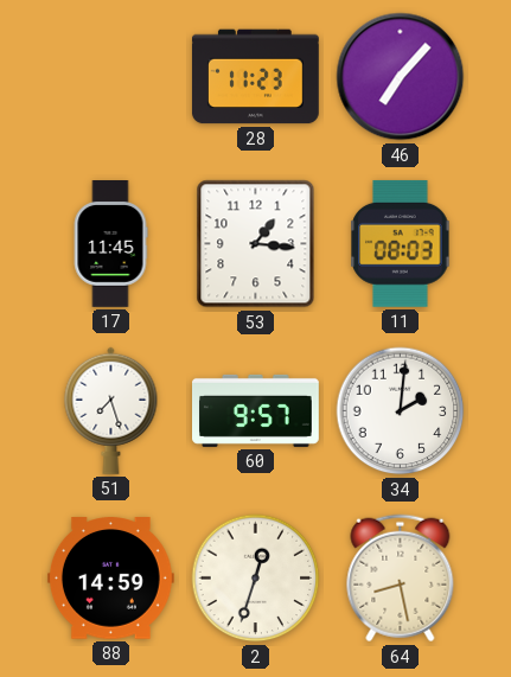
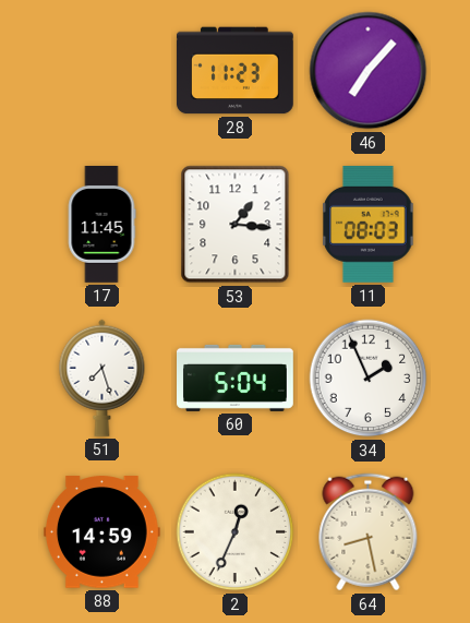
60: 9:57 -> 5:04
34: 2:01 -> 1:56
2: 12:33 -> 12:34
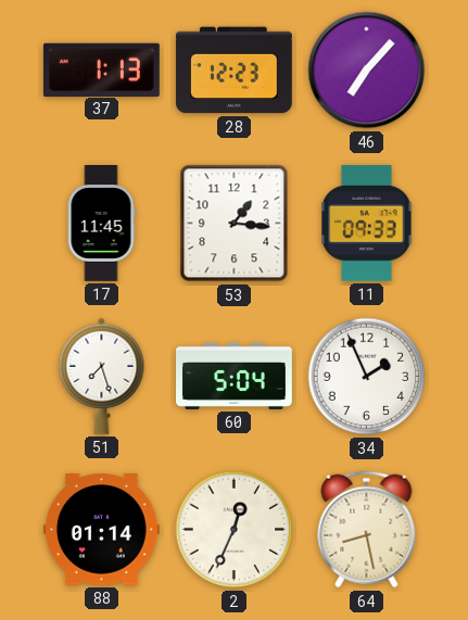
37: none -> 1:13
28: 11:23 -> 12:23
11: 08:03 -> 09:33
88: 14:59 -> 01:14
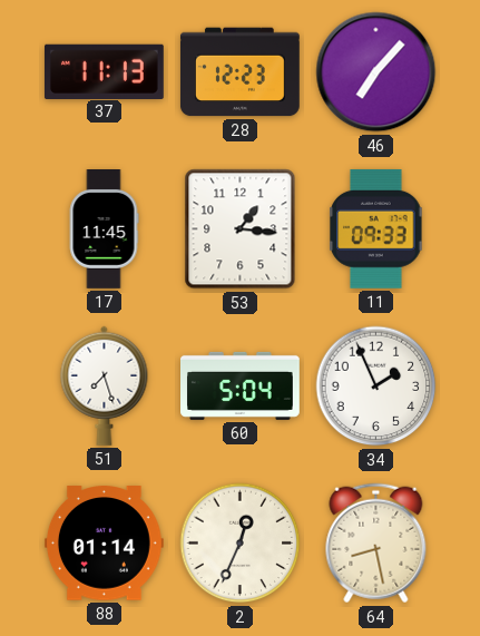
37: 1:13 -> 11:13
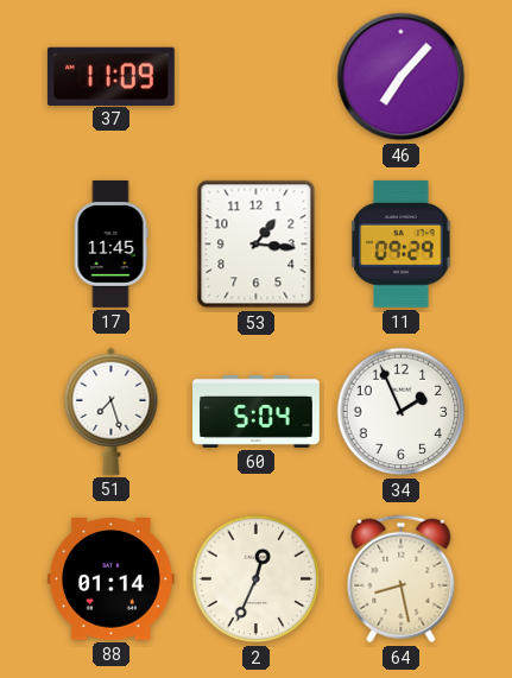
37: 11:13 -> 11:09
28: 12:23 -> none
11: 09:33 -> 09:29
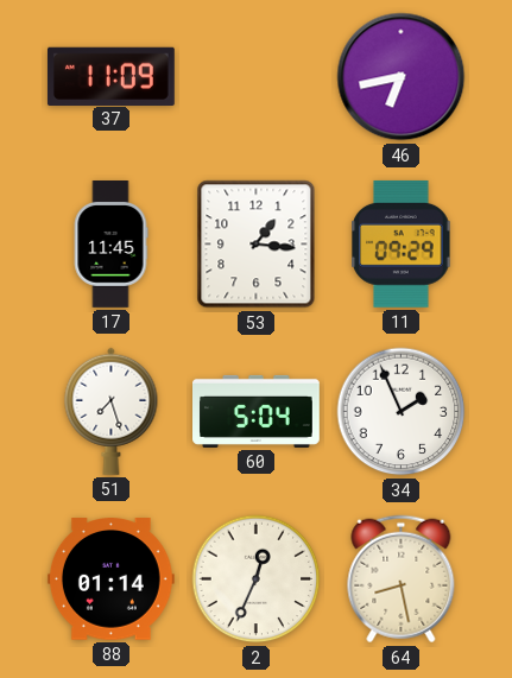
46: 7:07 -> 6:43
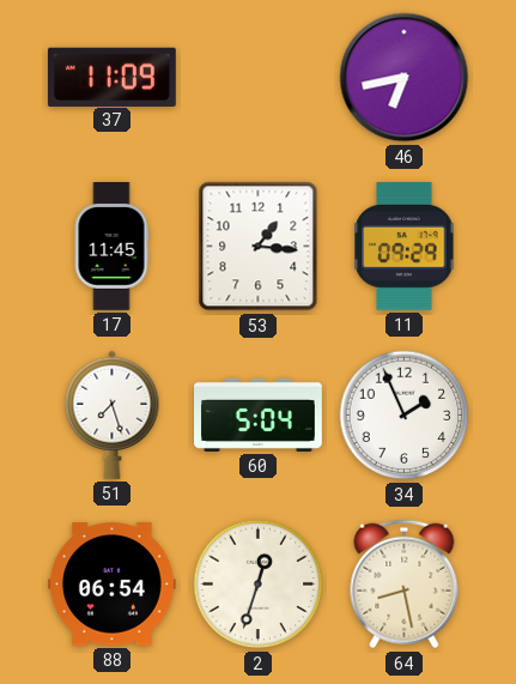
88: 01:14 -> 06:54
2: 12:34 -> 12:33
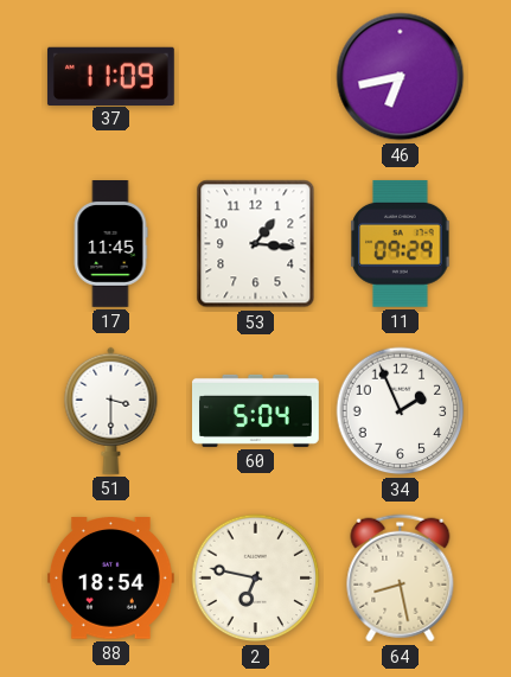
51: 7:27 -> 3:30
88: 06:54 -> 18:54
2: 12:33 -> 6:47
